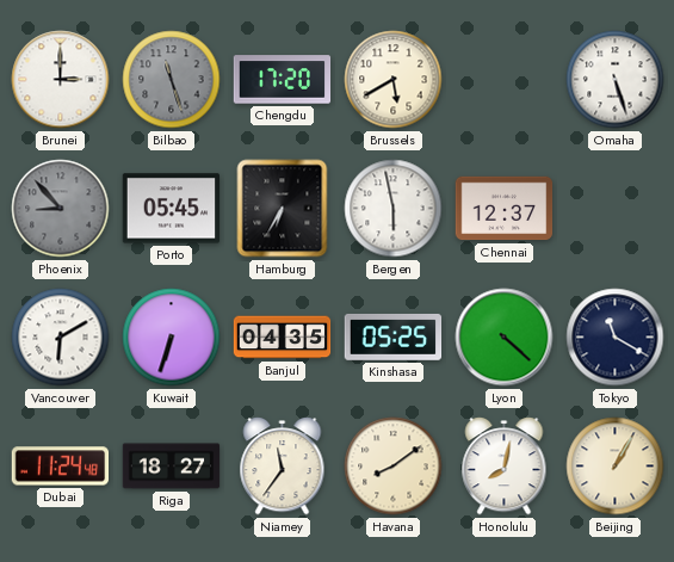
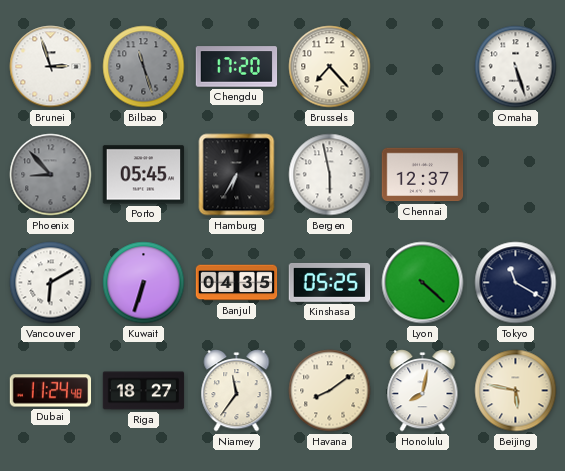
Brunei: 3:00 -> 2:57
Brussels: 5:40 -> 7:23
Beijing: 1:05 -> 5:47
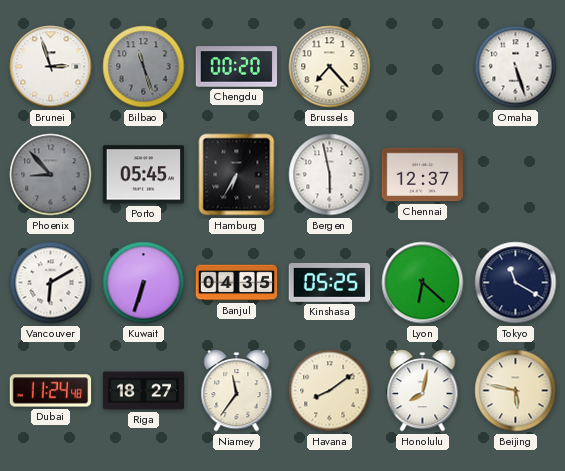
Chengdu: 17:20 -> 00:20
Lyon: 4:22 -> 6:22
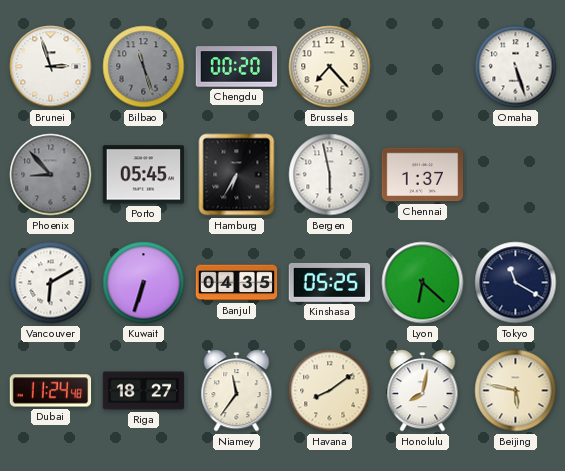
Chennai: 12:37 -> 1:37
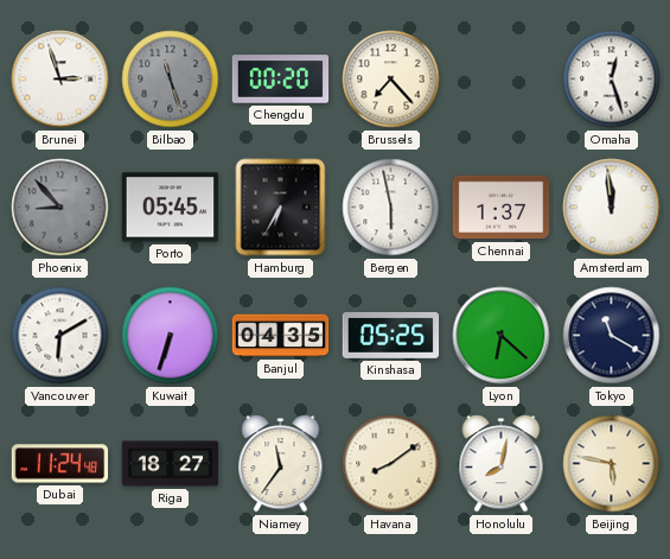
Omaha: 5:27 -> 12:27
Amsterdam: none -> 11:59
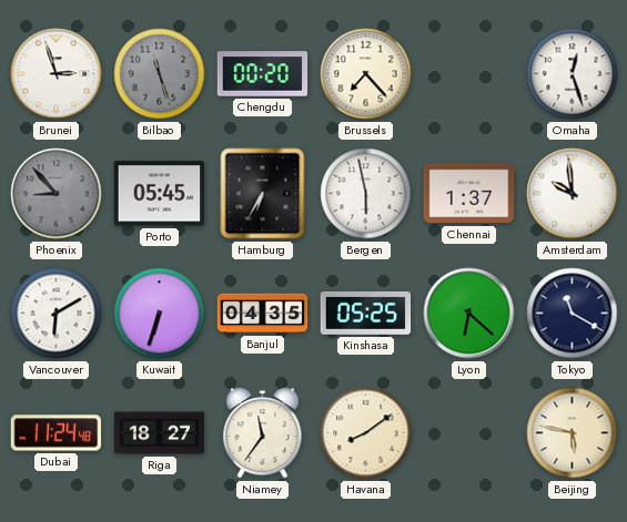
Amsterdam: 11:59 -> 9:59
Honolulu: 8:02 -> none
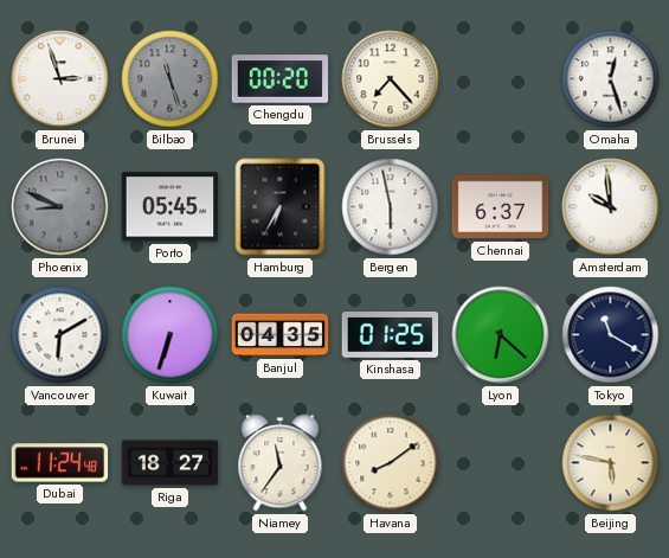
Phoenix: 8:53 -> 8:49
Chennai: 1:37 -> 6:37
Kinshasa: 05:25 -> 01:25
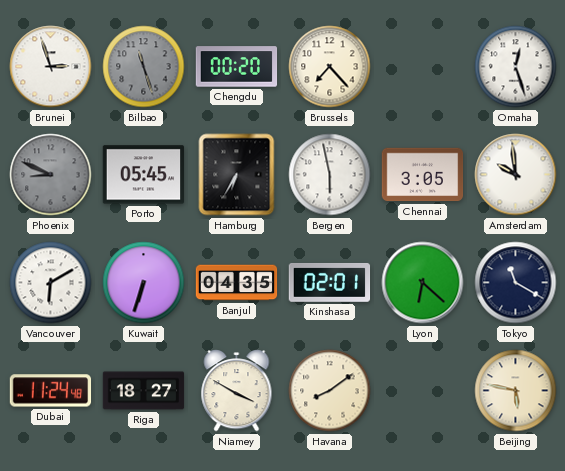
Chennai: 6:37 -> 3:05
Kinshasa: 01:25 -> 02:01
Niamey: 11:36 -> 3:50
